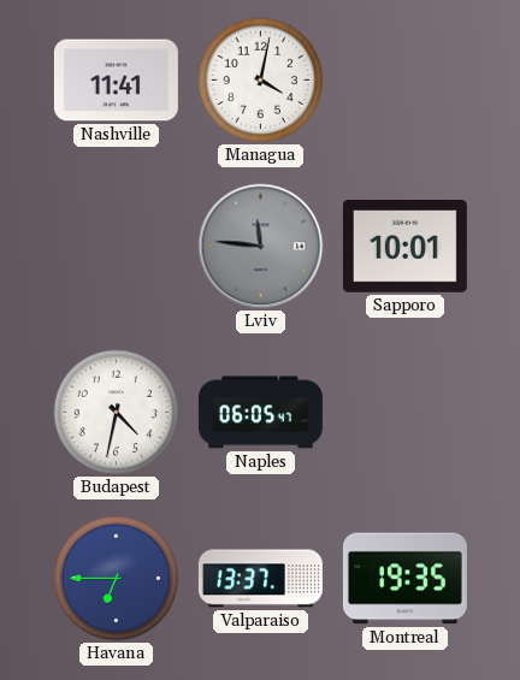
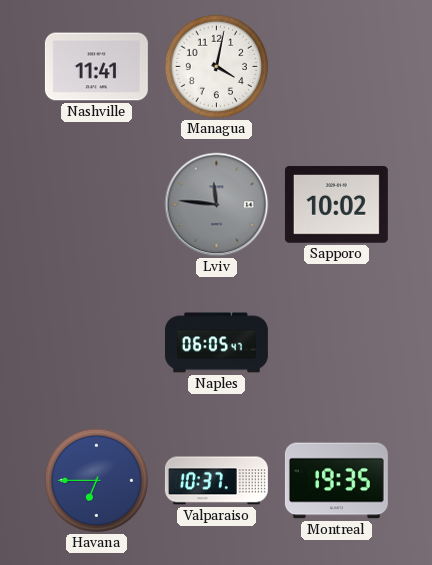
Sapporo: 10:01 -> 10:02
Budapest: 4:32 -> none
Valparaiso: 13:37 -> 10:37
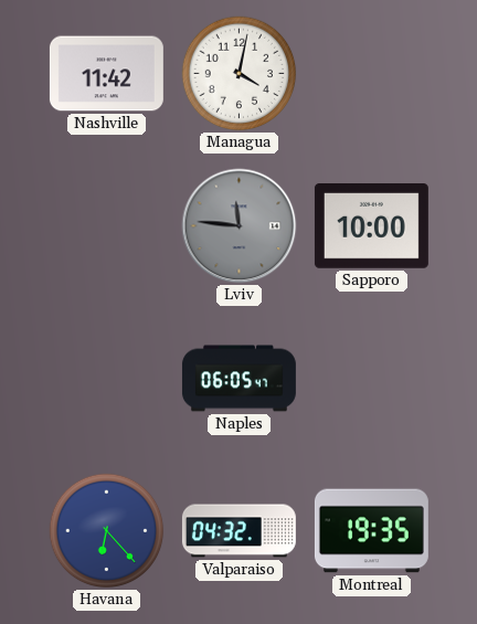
Nashville: 11:41 -> 11:42
Sapporo: 10:02 -> 10:00
Havana: 6:45 -> 6:23
Valparaiso: 10:37 -> 04:32
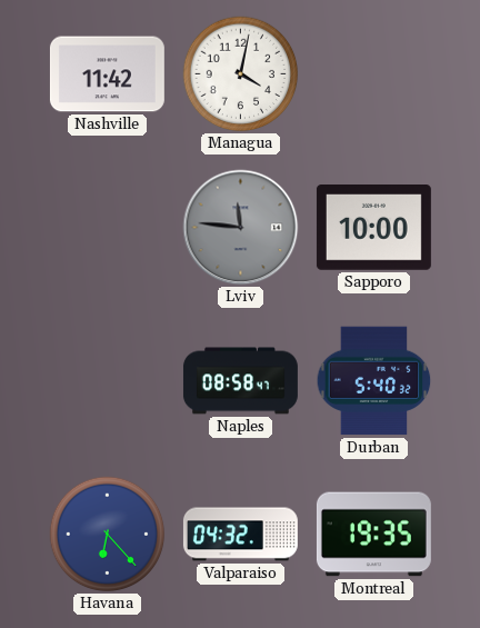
Naples: 06:05 -> 08:58
Durban: none -> 5:40
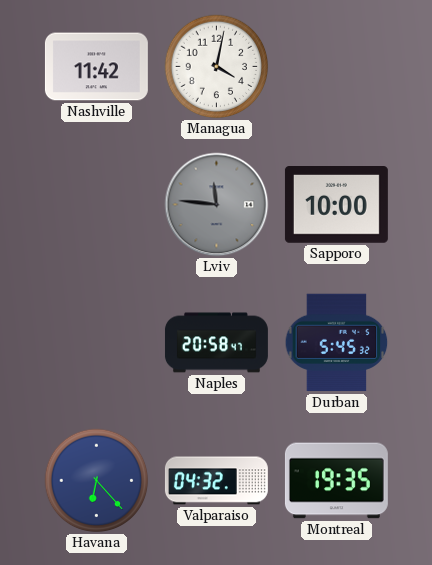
Naples: 08:58 -> 20:58
Durban: 5:40 -> 5:45
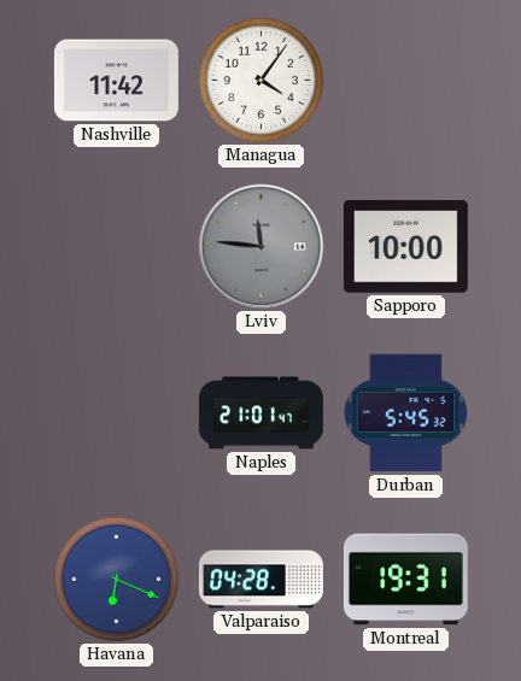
Managua: 4:02 -> 4:06
Naples: 20:58 -> 21:01
Havana: 6:23 -> 6:19
Valparaiso: 04:32 -> 04:28
Montreal: 19:35 -> 19:31
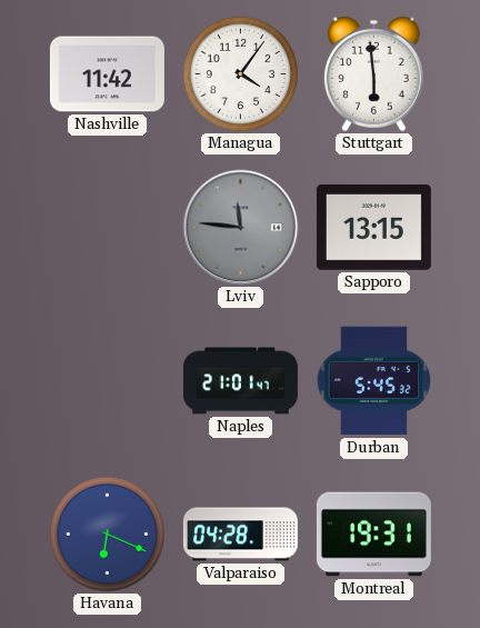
Stuttgart: none -> 5:59
Sapporo: 10:00 -> 13:15
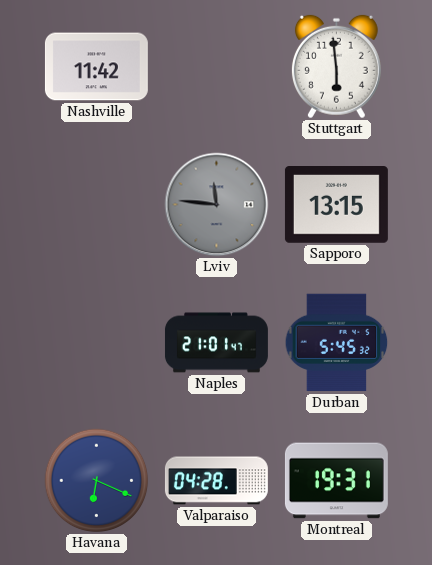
Managua: 4:06 -> none
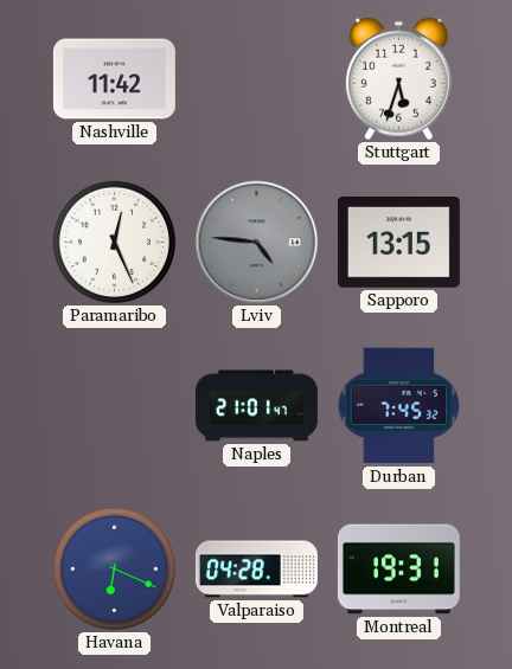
Stuttgart: 5:59 -> 5:33
Paramaribo: none -> 12:26
Lviv: 11:46 -> 4:46
Durban: 5:45 -> 7:45
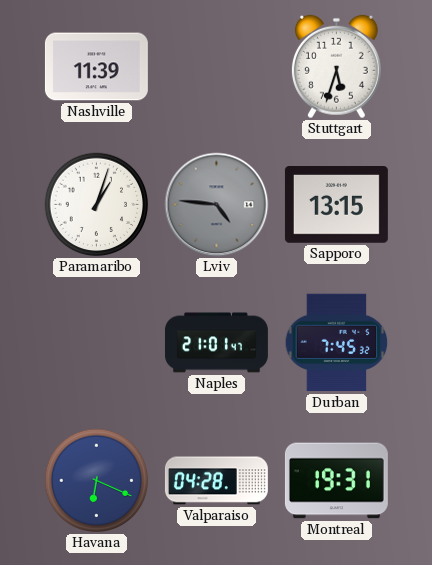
Nashville: 11:42 -> 11:39
Paramaribo: 12:26 -> 1:03
